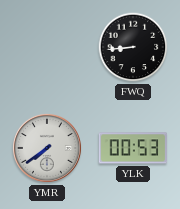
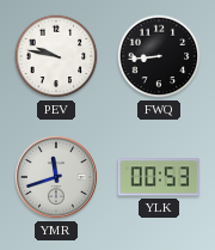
PEV: none -> 9:47
YMR: 7:39 -> 11:42
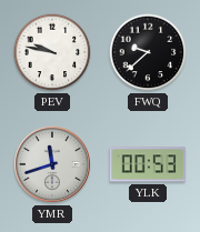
FWQ: 8:44 -> 9:38
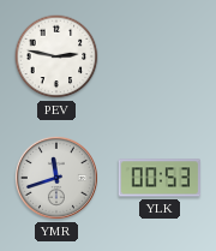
PEV: 9:47 -> 2:47
FWQ: 9:38 -> none
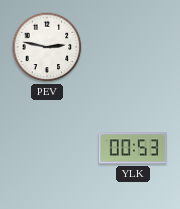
YMR: 11:42 -> none
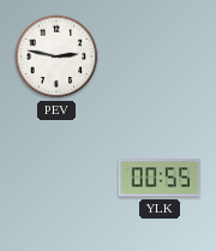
YLK: 00:53 -> 00:55
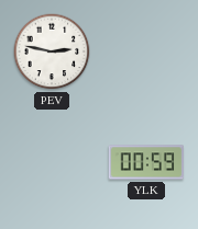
YLK: 00:55 -> 00:59
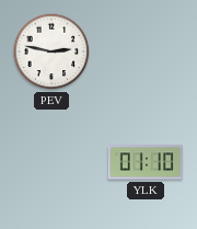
YLK: 00:59 -> 01:10
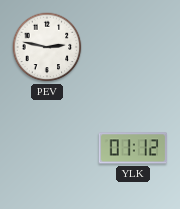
YLK: 01:10 -> 01:12
